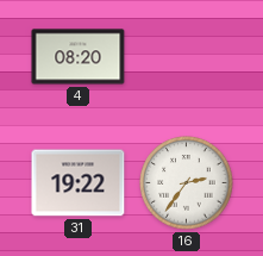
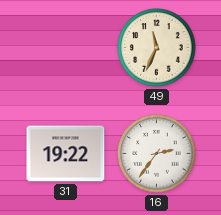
4: 08:20 -> none
49: none -> 11:34
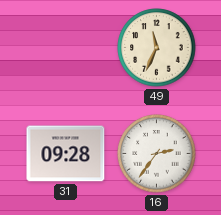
31: 19:22 -> 09:28
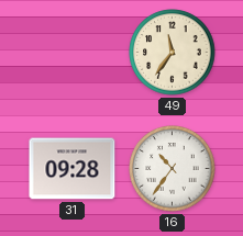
49: 11:34 -> 11:36
16: 2:36 -> 10:36
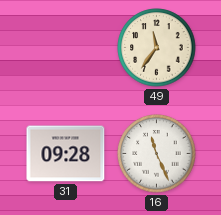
16: 10:36 -> 11:26
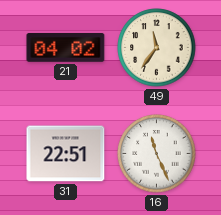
21: none -> 04:02
31: 09:28 -> 22:51
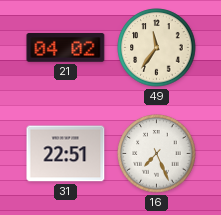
16: 11:26 -> 7:26
